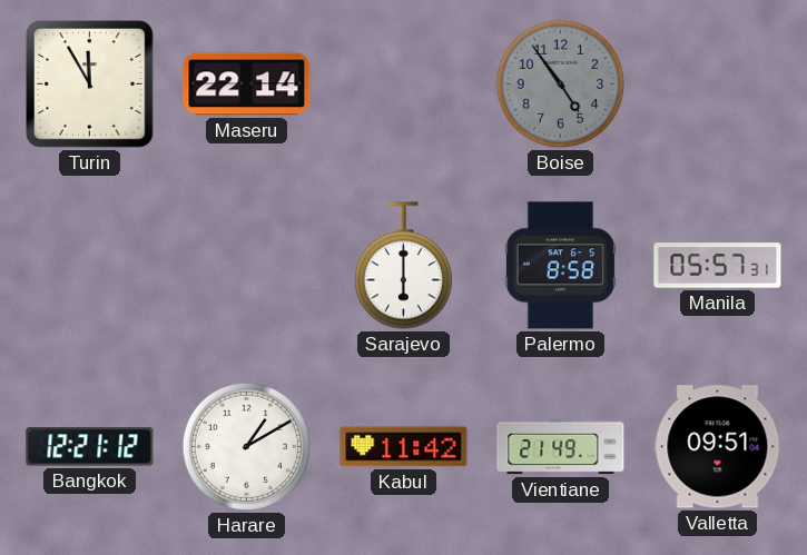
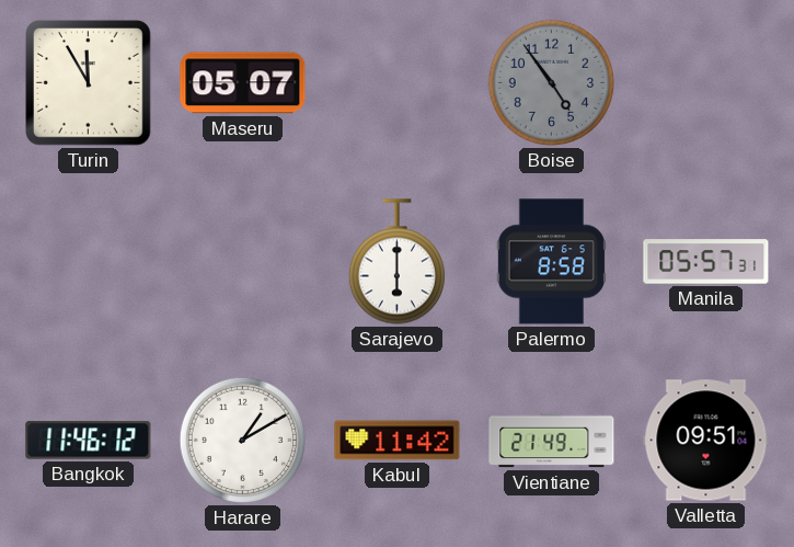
Maseru: 22:14 -> 05:07
Bangkok: 12:21 -> 11:46
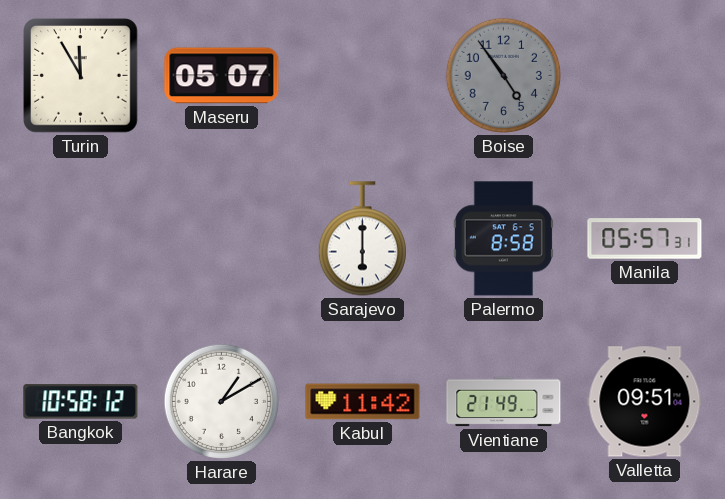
Bangkok: 11:46 -> 10:58
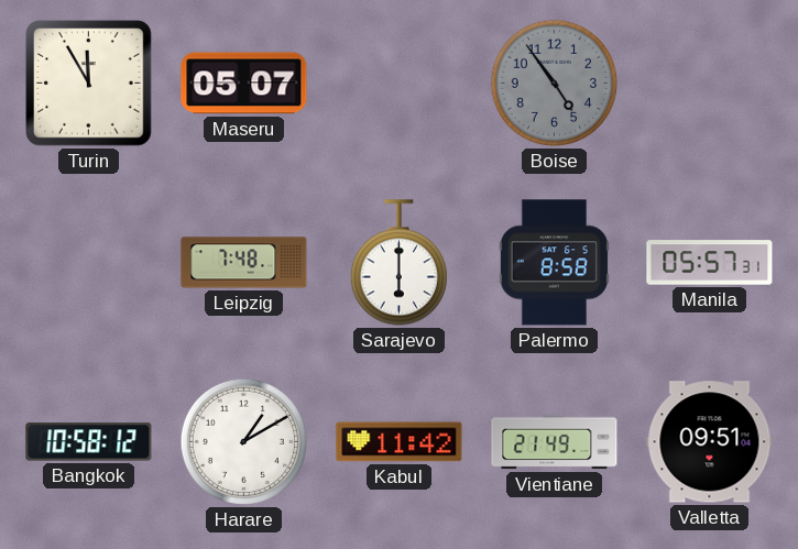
Leipzig: none -> 7:48
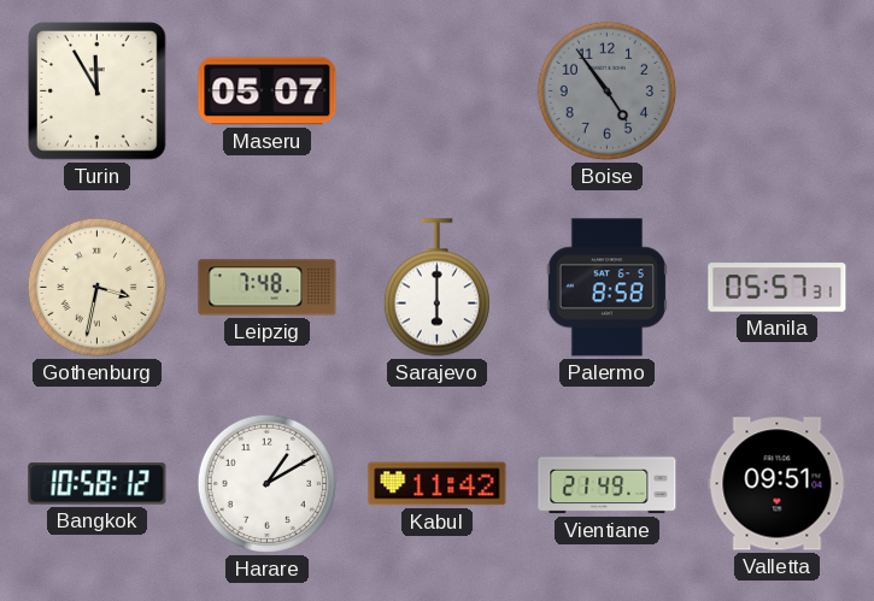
Gothenburg: none -> 3:32
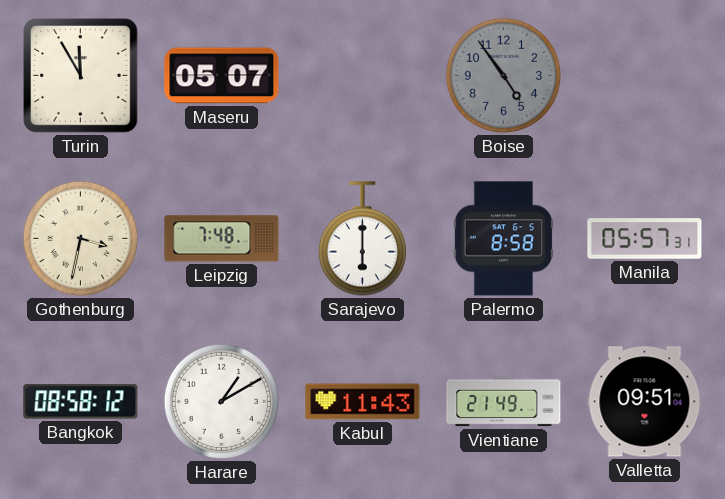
Bangkok: 10:58 -> 08:58
Kabul: 11:42 -> 11:43
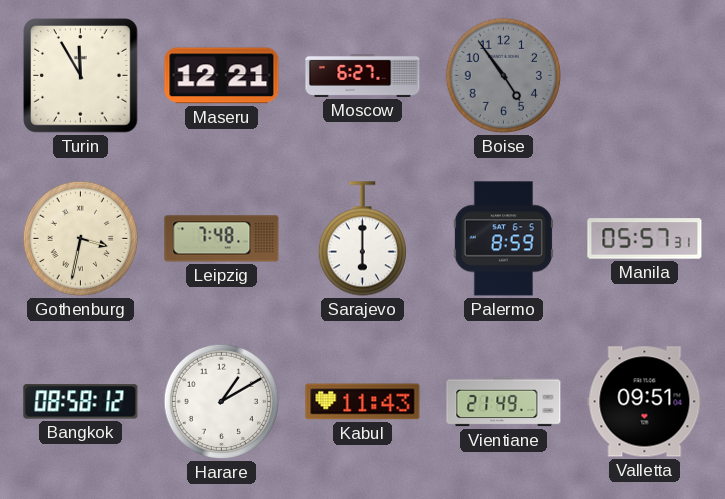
Maseru: 05:07 -> 12:21
Moscow: none -> 6:27
Palermo: 8:58 -> 8:59
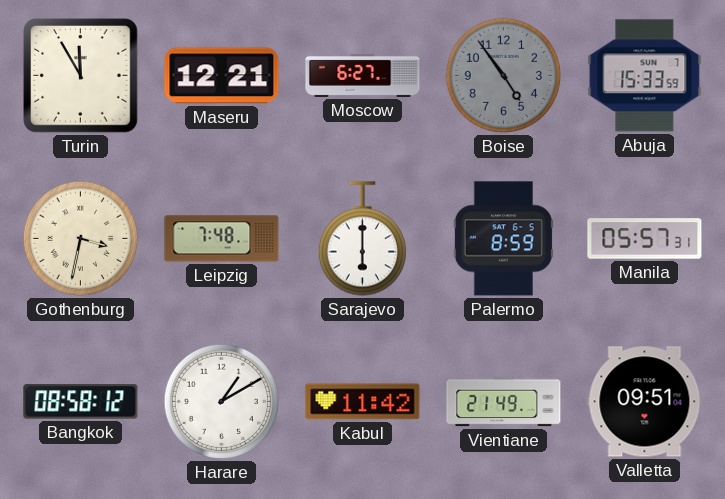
Abuja: none -> 15:33
Kabul: 11:43 -> 11:42
